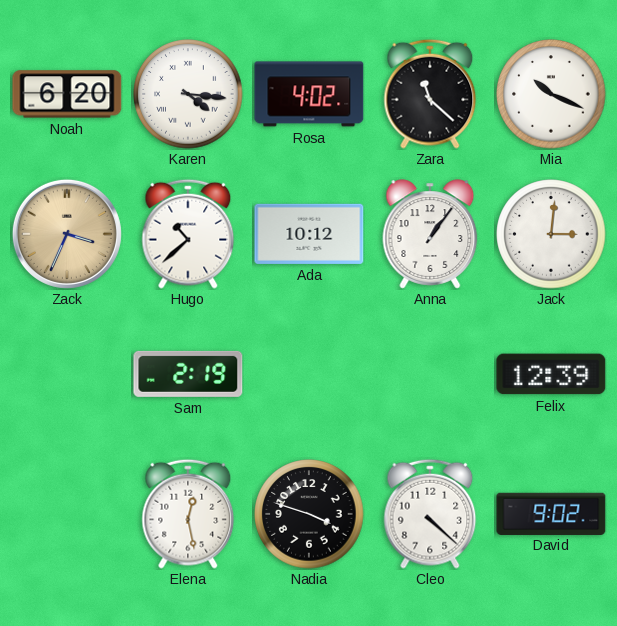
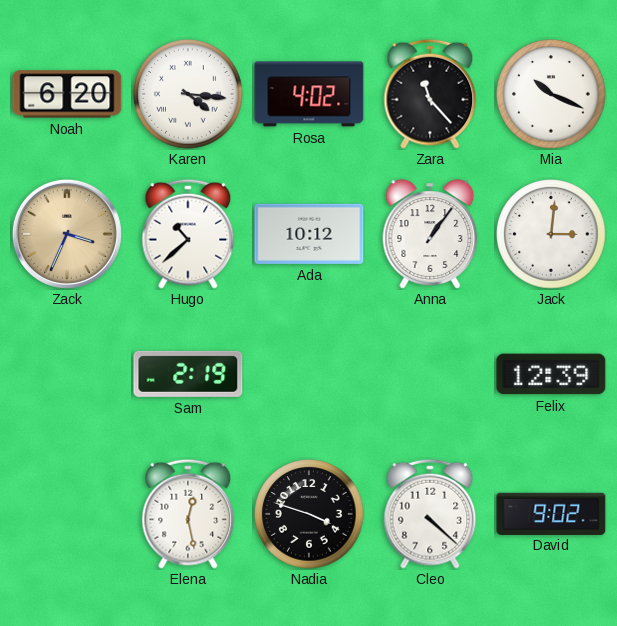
Zara: 11:22 -> 11:23
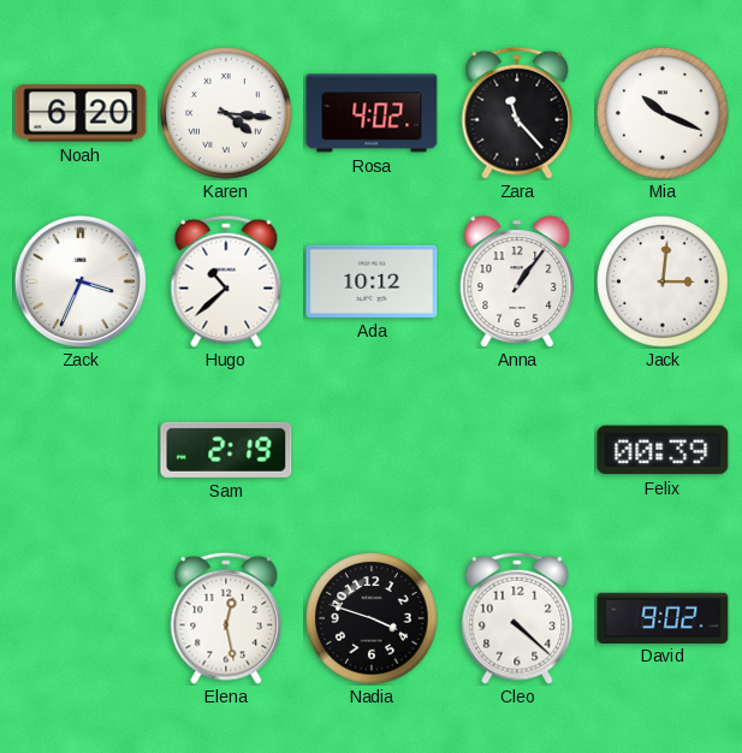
Zack dial: champagne -> white
Felix: 12:39 -> 00:39
